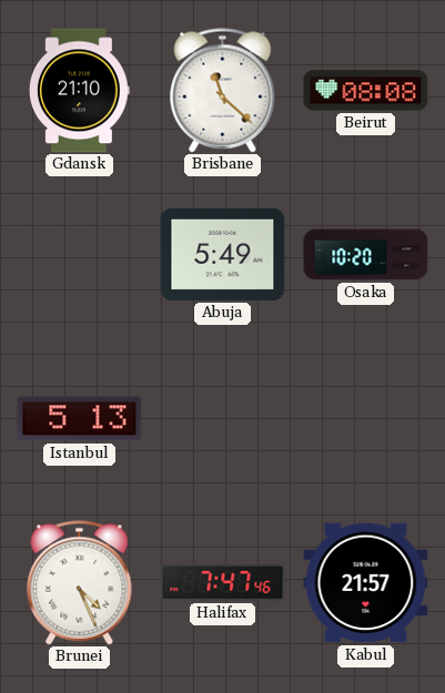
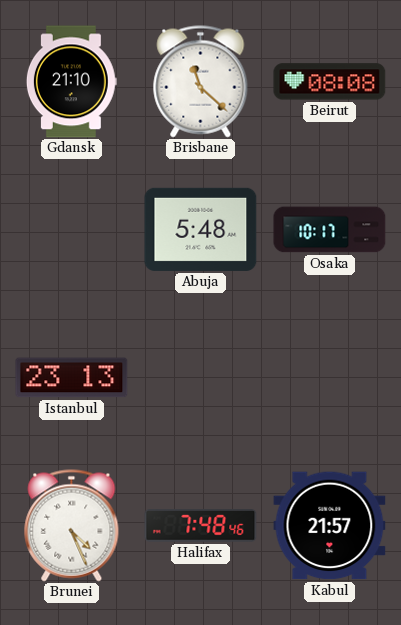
Abuja: 5:49 -> 5:48
Osaka: 10:20 -> 10:17
Istanbul: 5:13 -> 23:13
Halifax: 7:47 -> 7:48
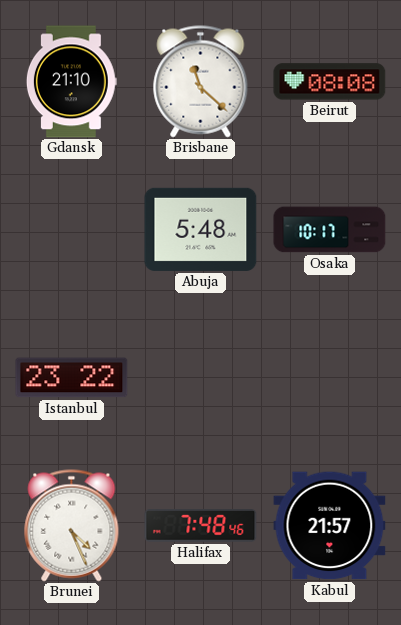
Istanbul: 23:13 -> 23:22
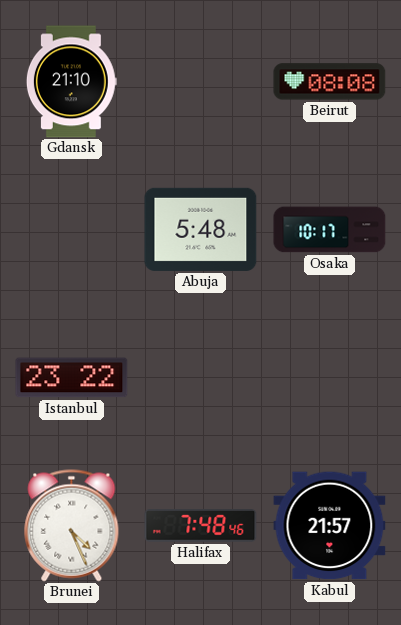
Brisbane: 11:22 -> none
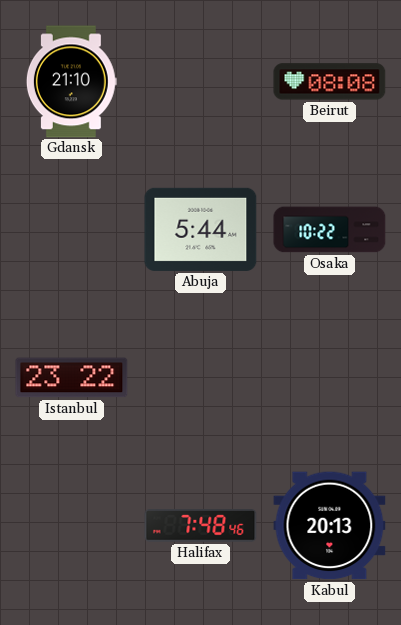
Abuja: 5:48 -> 5:44
Osaka: 10:17 -> 10:22
Brunei: 4:26 -> none
Kabul: 21:57 -> 20:13
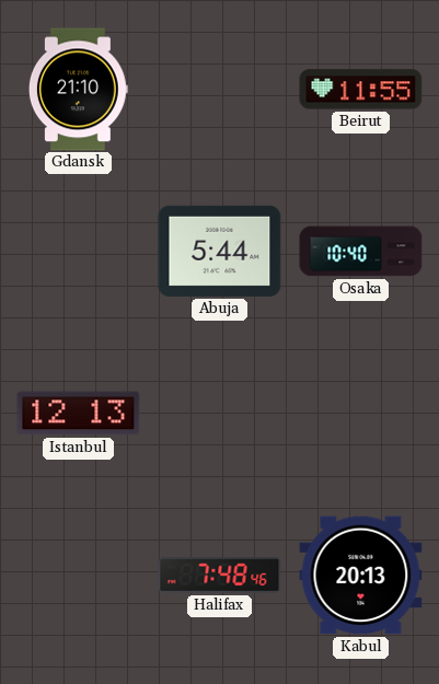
Beirut: 08:08 -> 11:55
Osaka: 10:22 -> 10:40
Istanbul: 23:22 -> 12:13
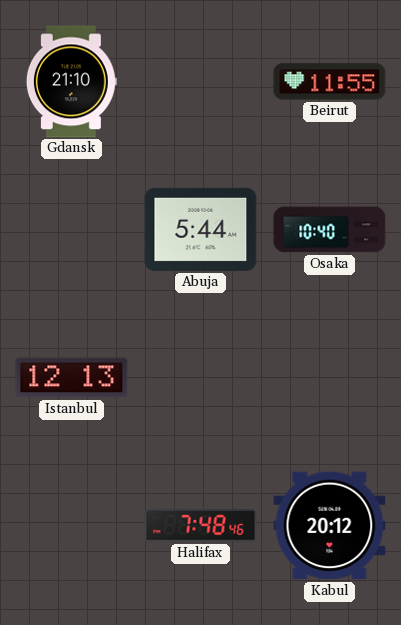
Kabul: 20:13 -> 20:12
